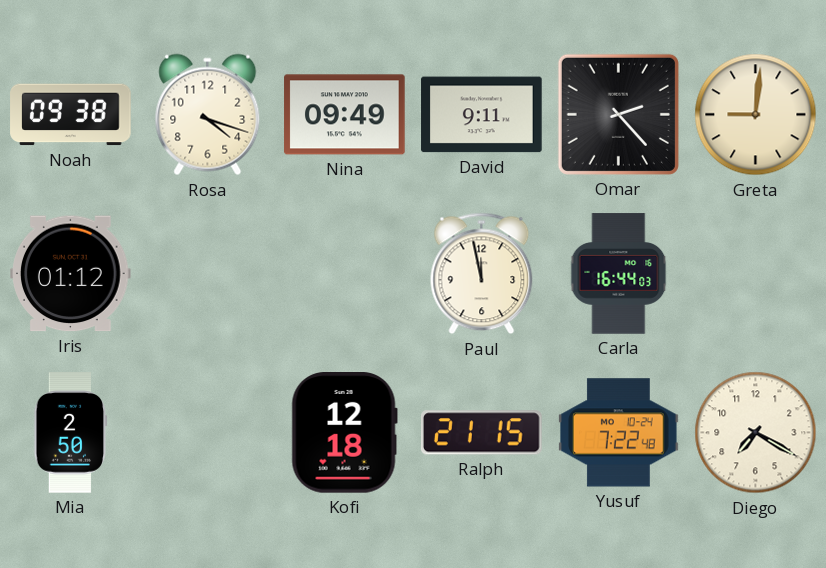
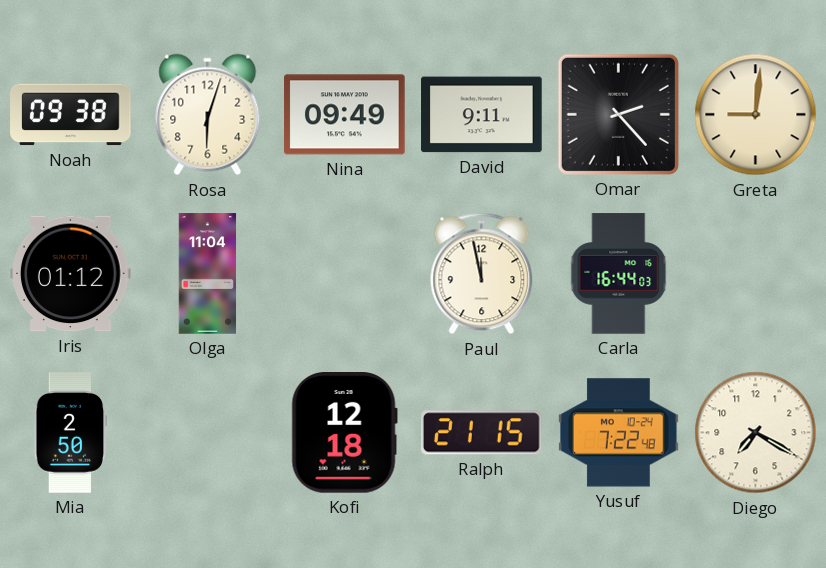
Rosa: 4:18 -> 6:03
Olga: none -> 11:04
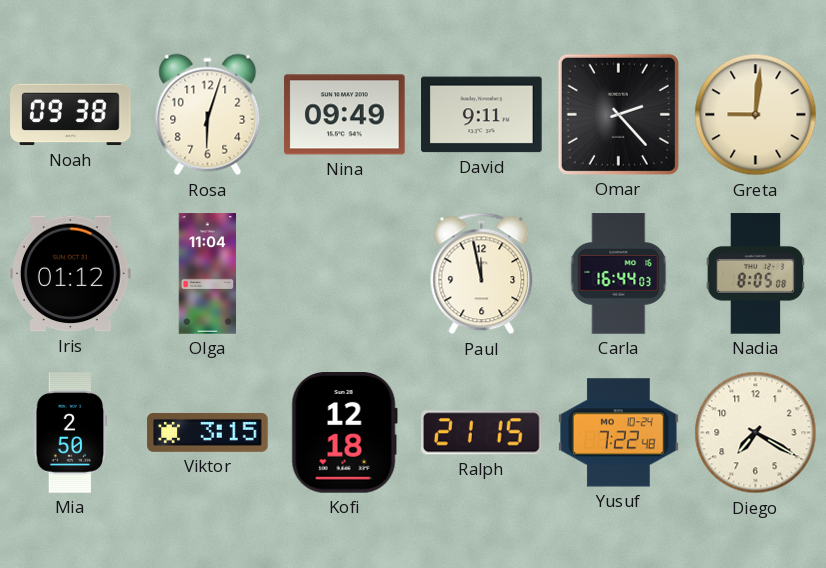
Nadia: none -> 8:05
Viktor: none -> 3:15
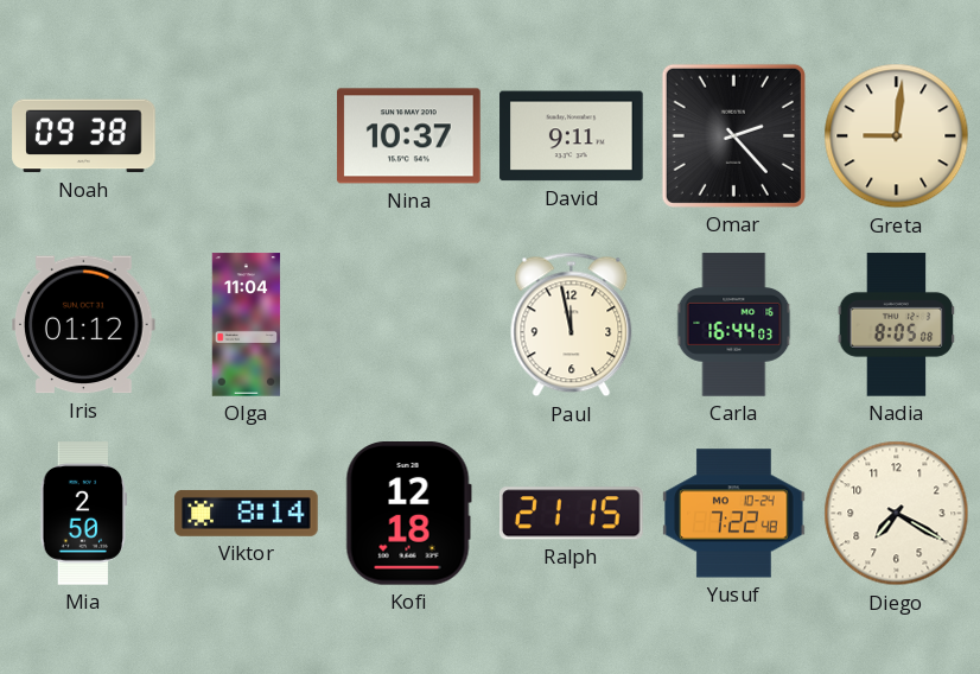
Rosa: 6:03 -> none
Nina: 09:49 -> 10:37
Viktor: 3:15 -> 8:14
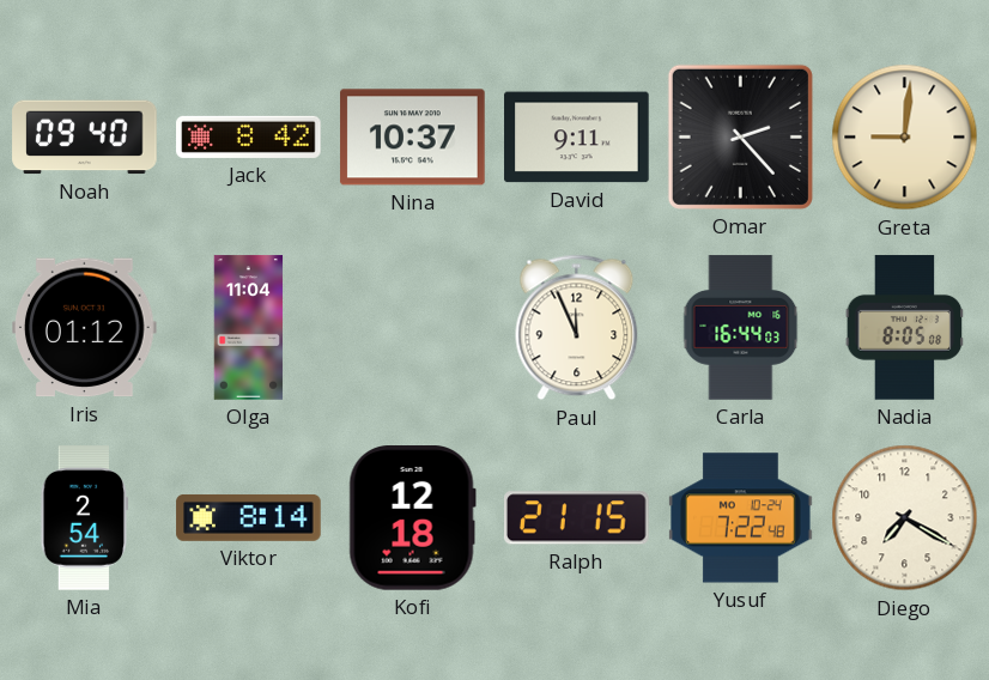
Noah: 09:38 -> 09:40
Jack: none -> 8:42
Paul: 11:58 -> 11:56
Mia: 2:50 -> 2:54
